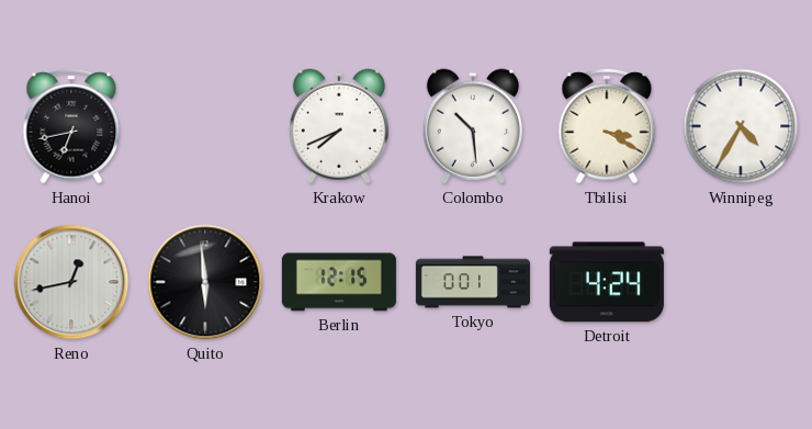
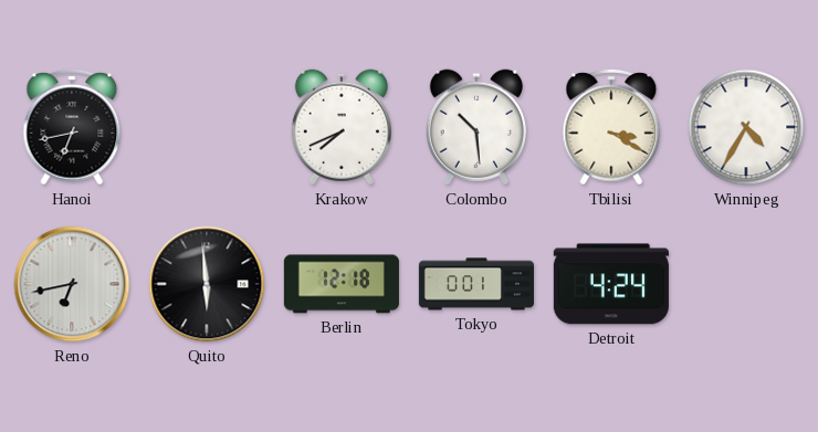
Reno: 12:43 -> 6:43
Berlin: 12:15 -> 12:18
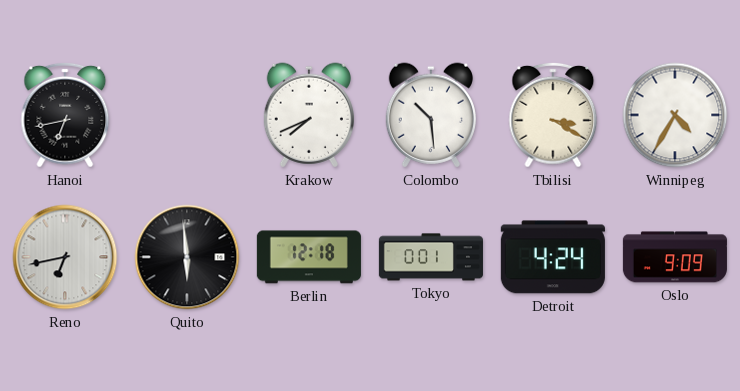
Oslo: none -> 9:09
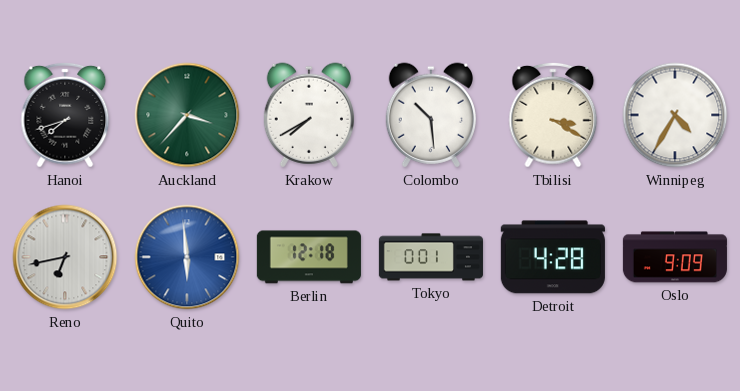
Hanoi: 6:43 -> 7:42
Auckland: none -> 3:37
Krakow: 7:41 -> 7:40
Quito dial: black -> blue
Detroit: 4:24 -> 4:28
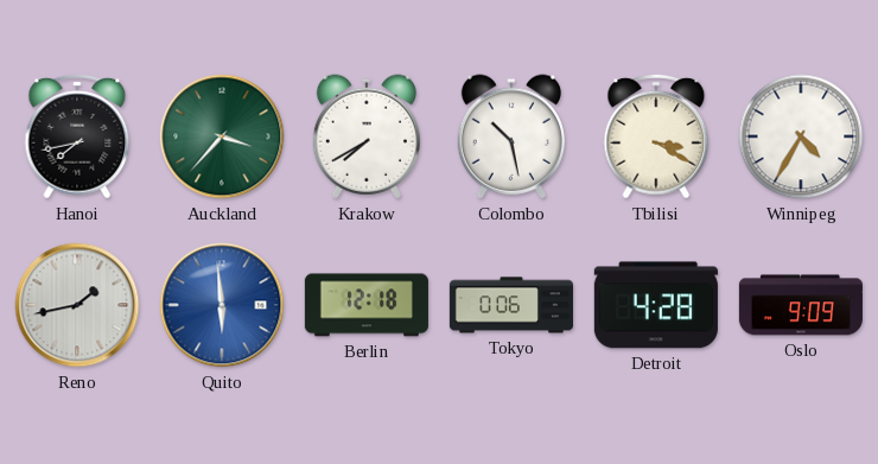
Hanoi: 7:42 -> 7:43
Colombo: 10:29 -> 10:28
Reno: 6:43 -> 1:43
Tokyo: 0:01 -> 0:06
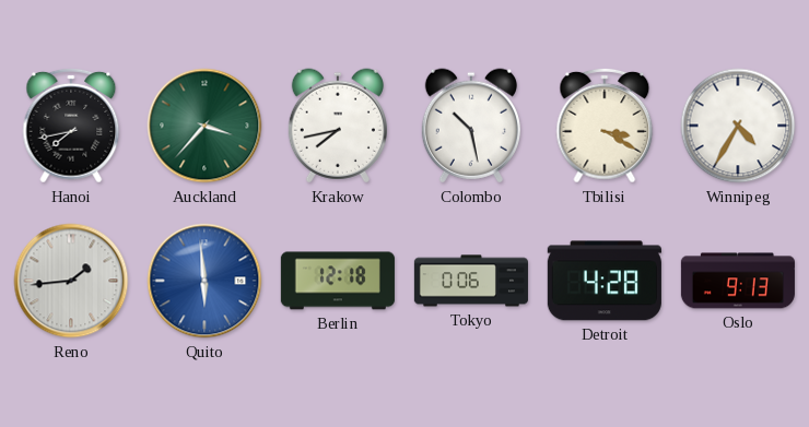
Krakow: 7:40 -> 7:43
Reno: 1:43 -> 1:44
Oslo: 9:09 -> 9:13
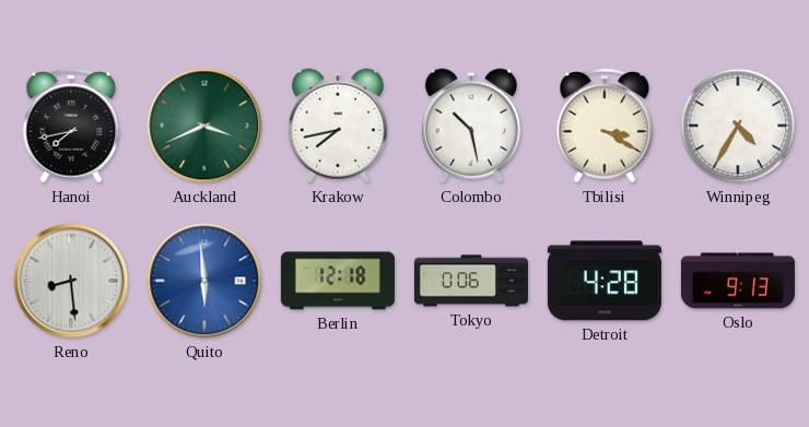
Auckland: 3:37 -> 3:41
Reno: 1:44 -> 8:29
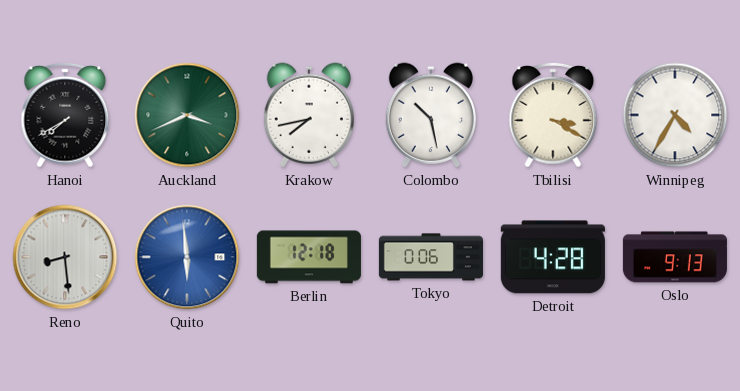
Hanoi: 7:43 -> 7:40
